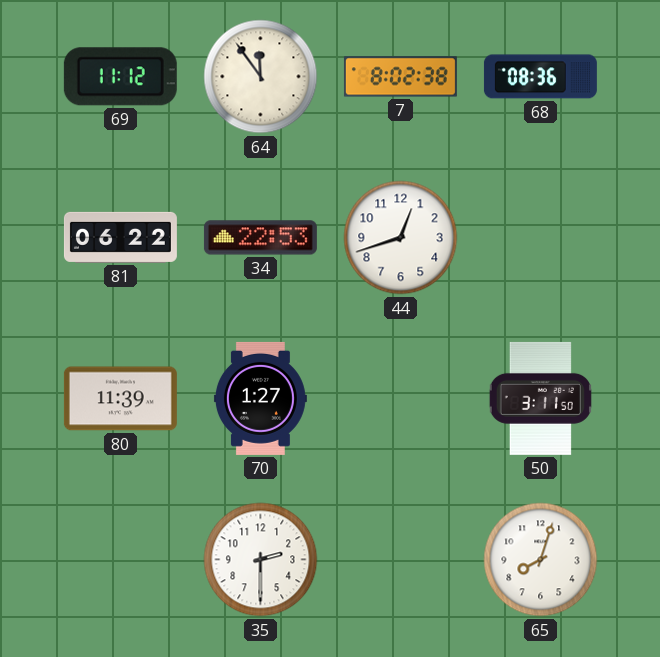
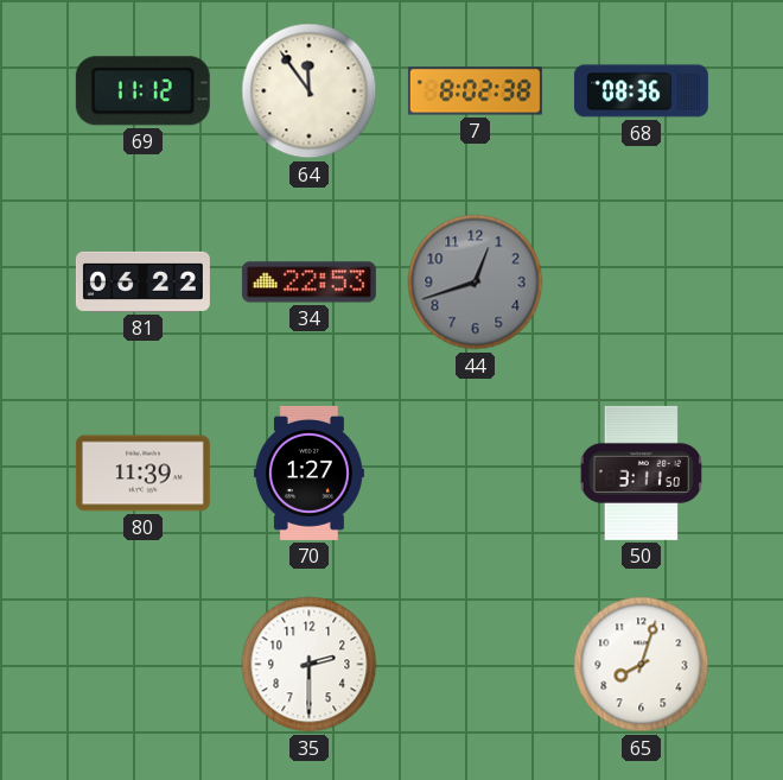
44 dial: white -> grey
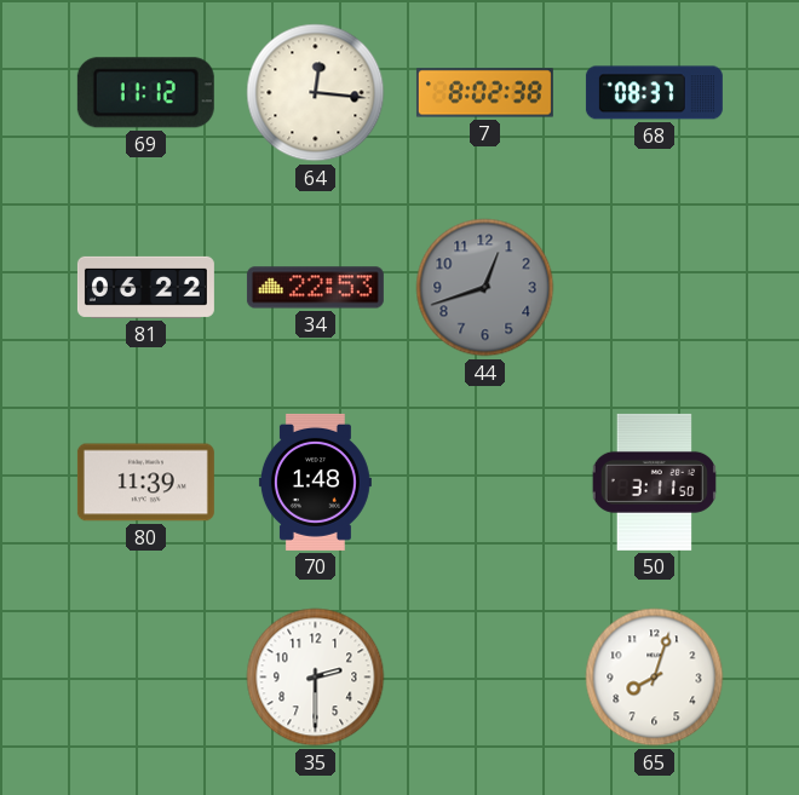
64: 11:54 -> 12:16
68: 08:36 -> 08:37
70: 1:27 -> 1:48
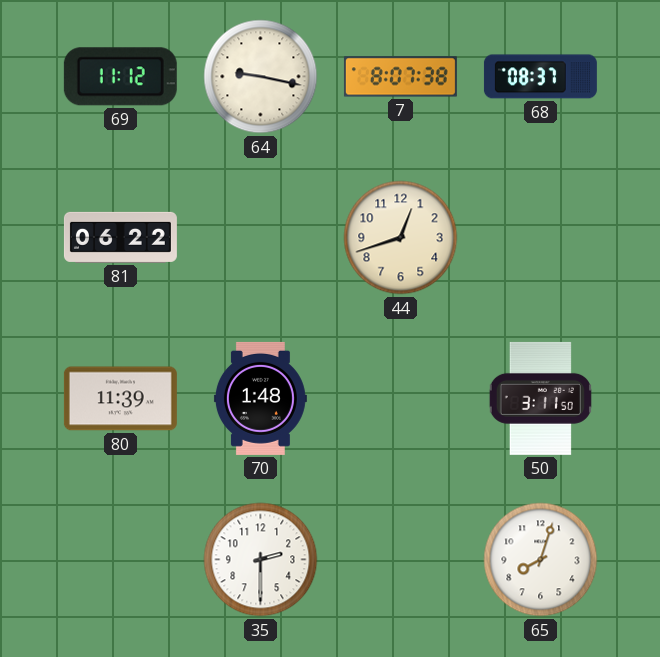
64: 12:16 -> 9:17
7: 8:02 -> 8:07
34: 22:53 -> none
44 dial: grey -> cream
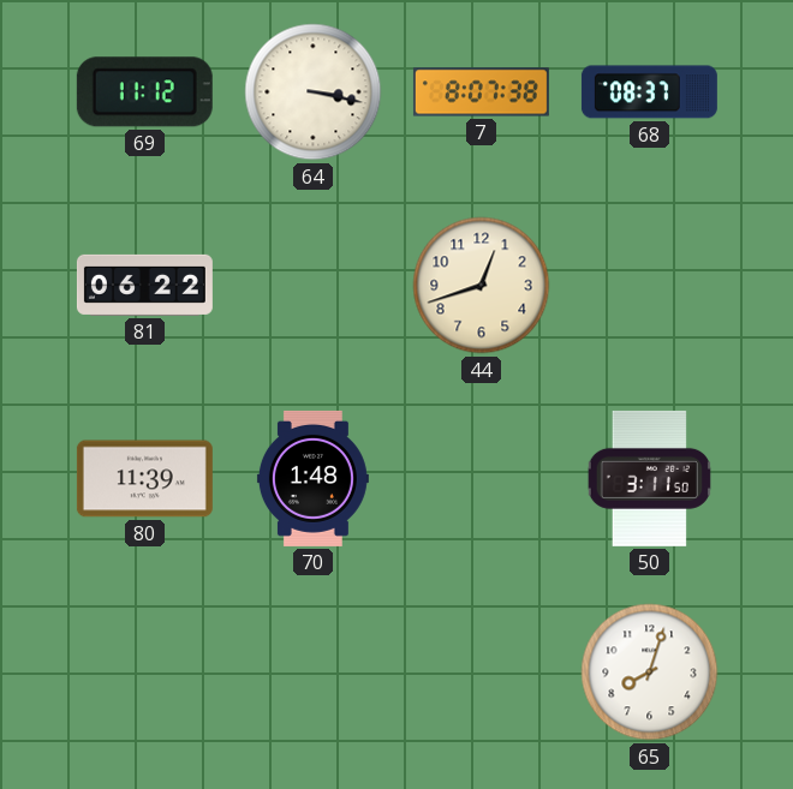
64: 9:17 -> 3:17
35: 2:30 -> none
